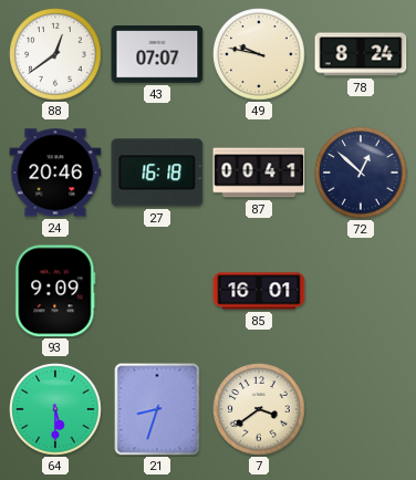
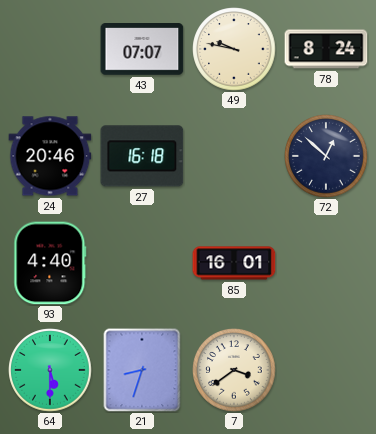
88: 12:39 -> none
87: 00:41 -> none
93: 9:09 -> 4:40
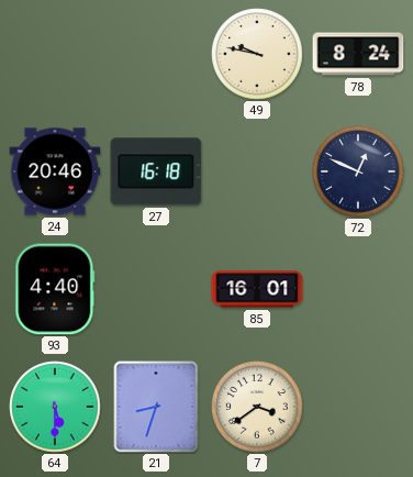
43: 07:07 -> none
72: 12:52 -> 12:49
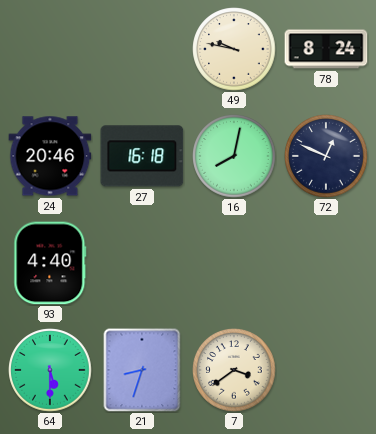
16: none -> 8:02
85: 16:01 -> none
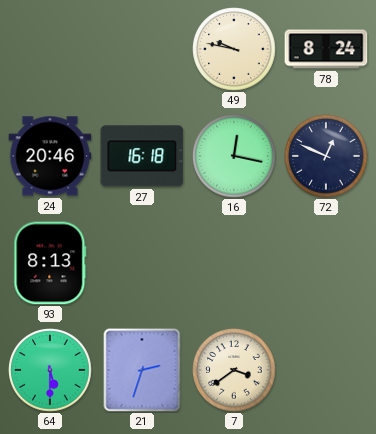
16: 8:02 -> 12:17
93: 4:40 -> 8:13
21: 8:33 -> 2:33
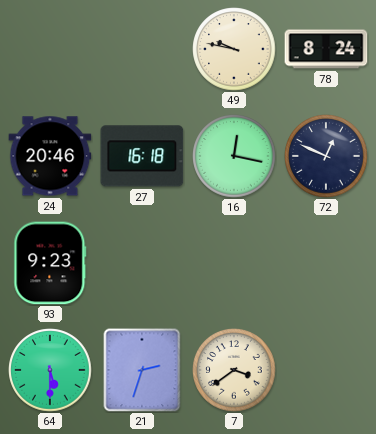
93: 8:13 -> 9:23
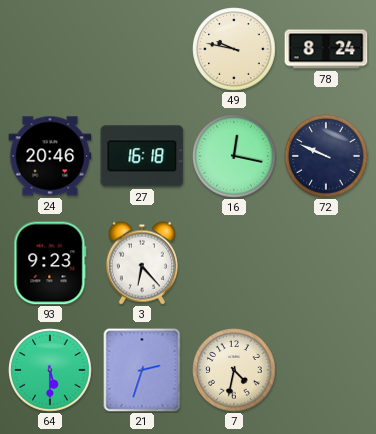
72: 12:49 -> 9:49
3: none -> 6:23
7: 3:39 -> 4:32
